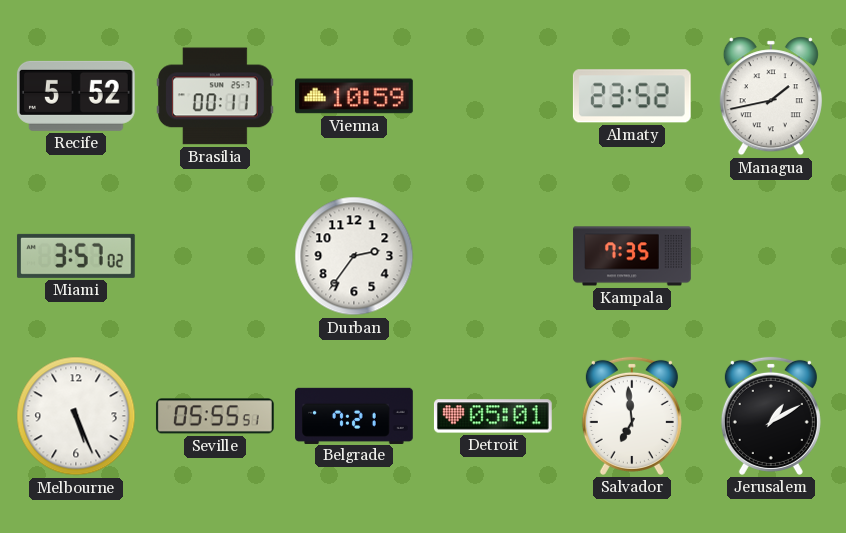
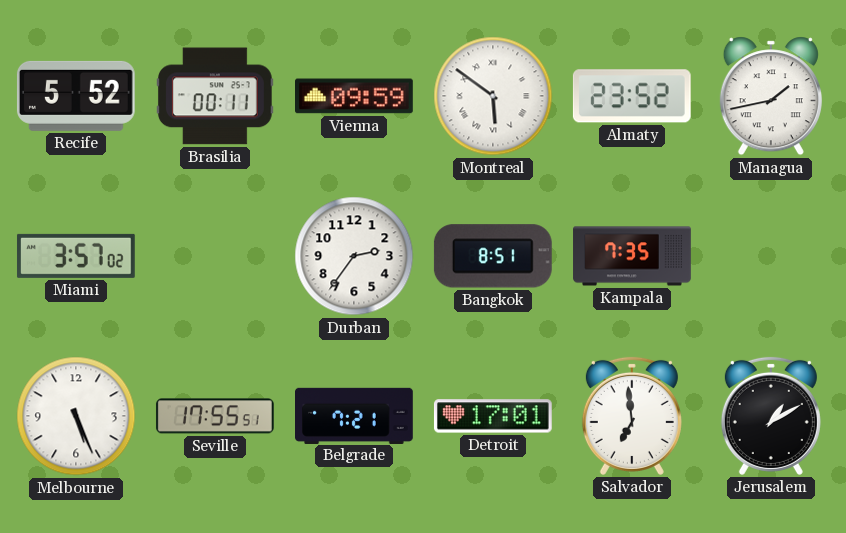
Vienna: 10:59 -> 09:59
Montreal: none -> 5:51
Bangkok: none -> 8:51
Seville: 05:55 -> 17:55
Detroit: 05:01 -> 17:01
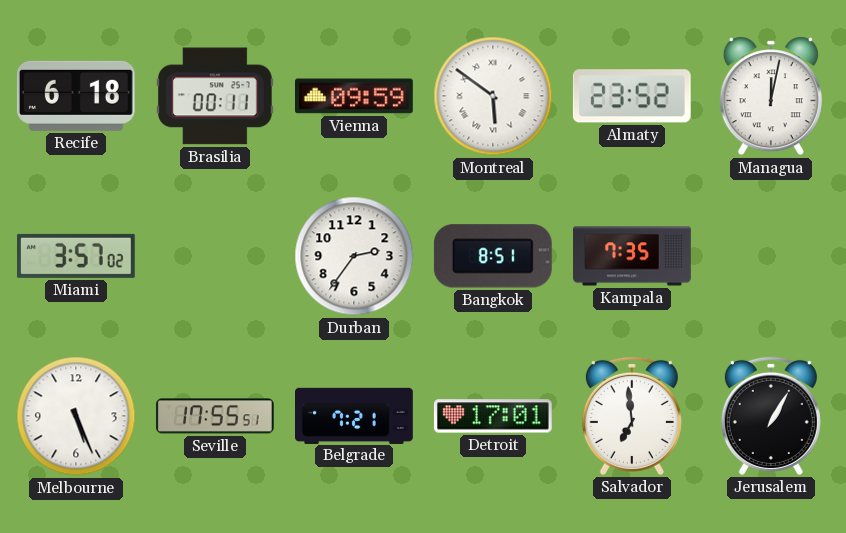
Recife: 5:52 -> 6:18
Managua: 1:43 -> 12:02
Jerusalem: 1:10 -> 1:05
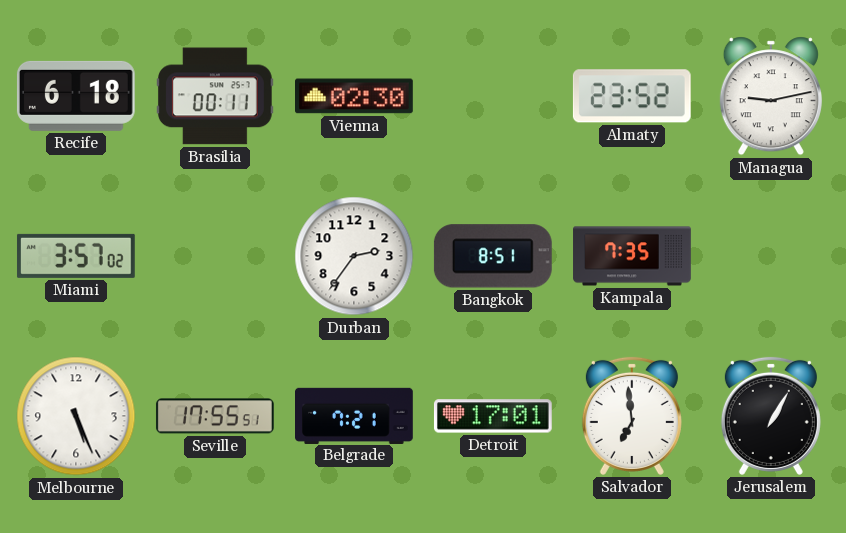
Vienna: 09:59 -> 02:30
Montreal: 5:51 -> none
Managua: 12:02 -> 9:13
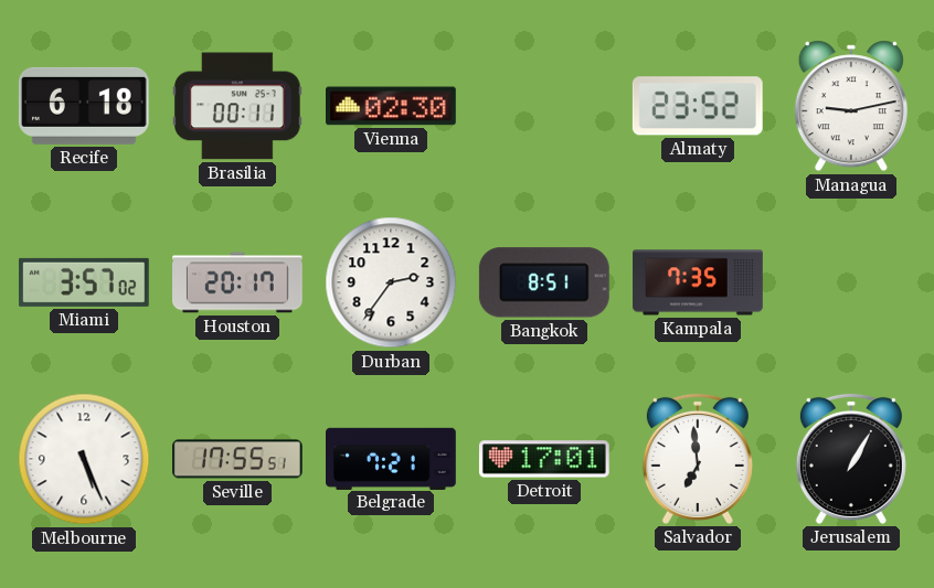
Houston: none -> 20:17
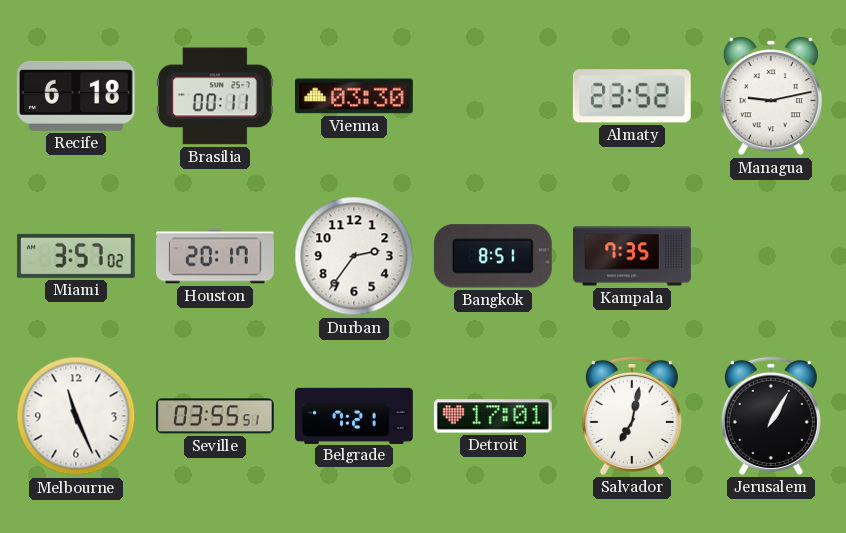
Vienna: 02:30 -> 03:30
Melbourne: 5:26 -> 11:26
Seville: 17:55 -> 03:55
Salvador: 6:59 -> 7:02
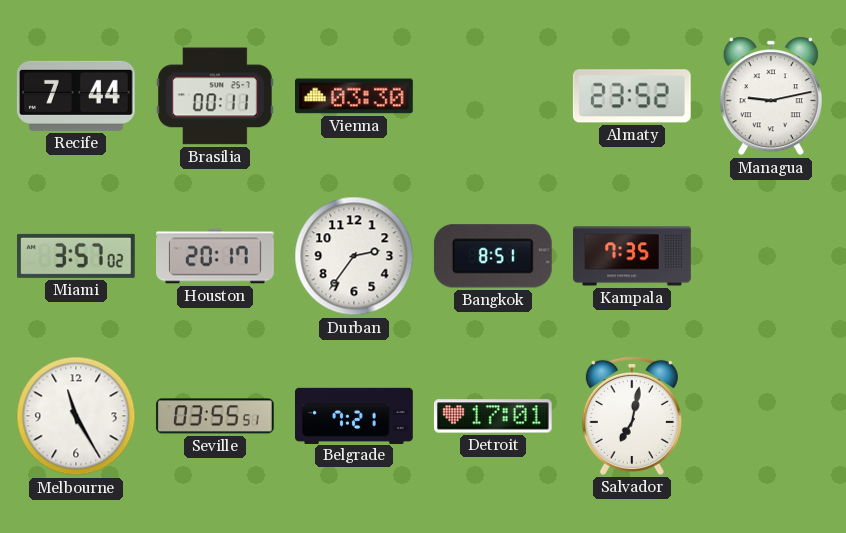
Recife: 6:18 -> 7:44
Melbourne: 11:26 -> 11:25
Jerusalem: 1:05 -> none
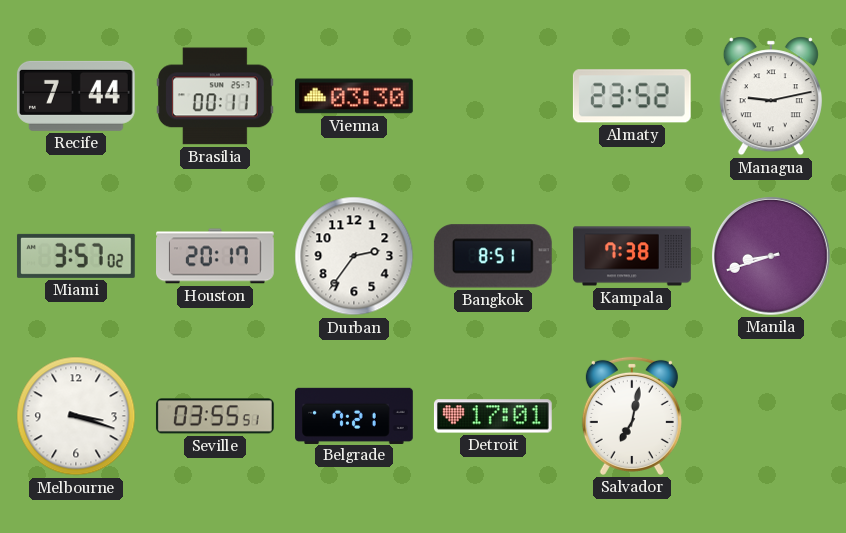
Kampala: 7:35 -> 7:38
Manila: none -> 8:42
Melbourne: 11:25 -> 3:18
